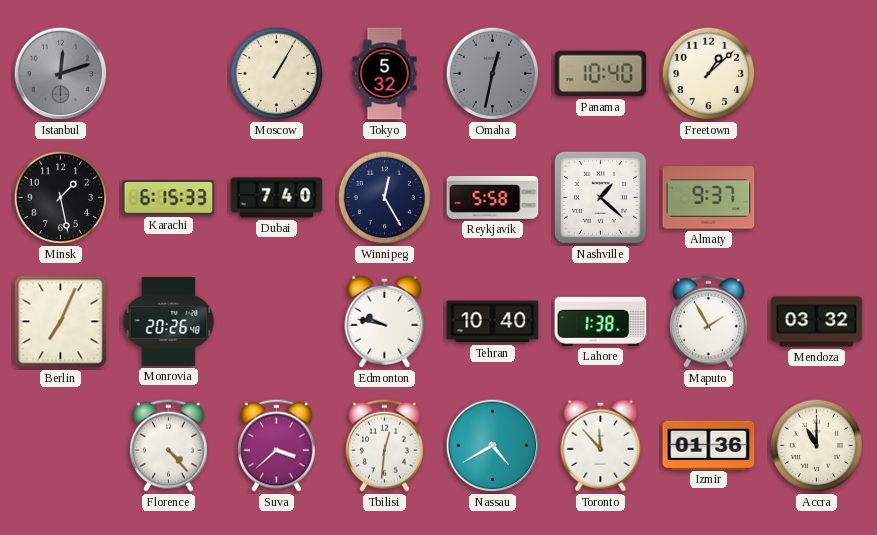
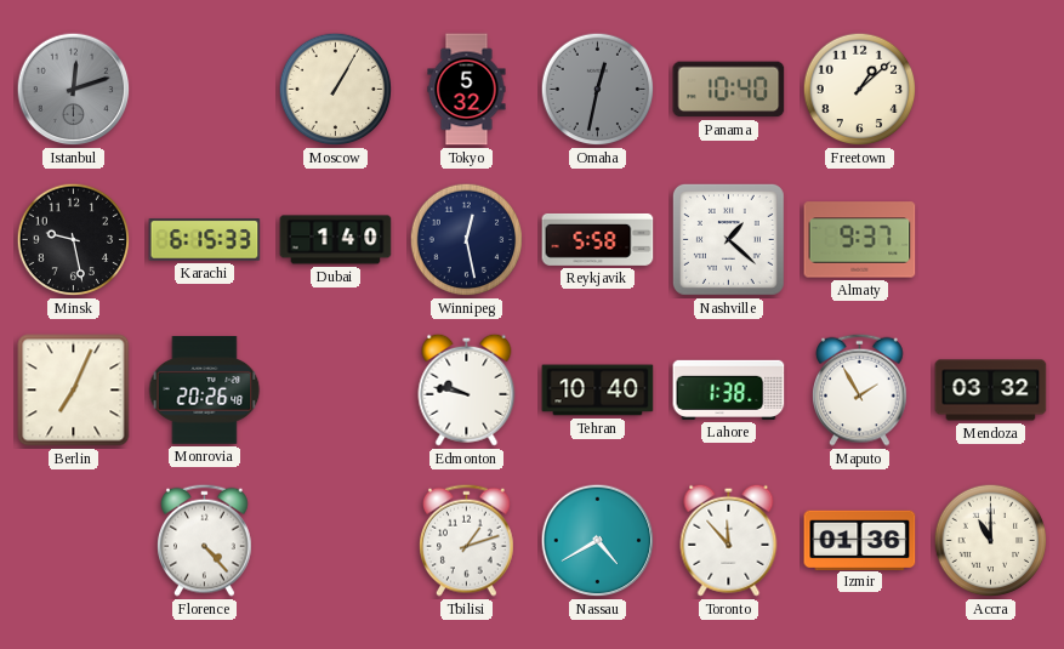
Minsk: 1:28 -> 9:28
Dubai: 7:40 -> 1:40
Winnipeg: 12:25 -> 12:28
Suva: 3:38 -> none
Tbilisi: 12:31 -> 1:12
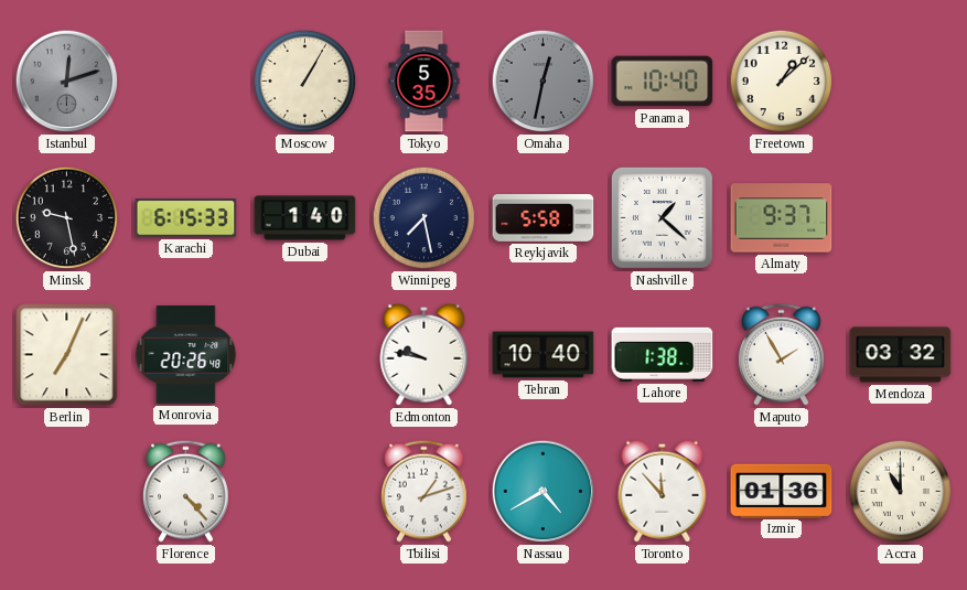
Tokyo: 5:32 -> 5:35
Winnipeg: 12:28 -> 7:28
